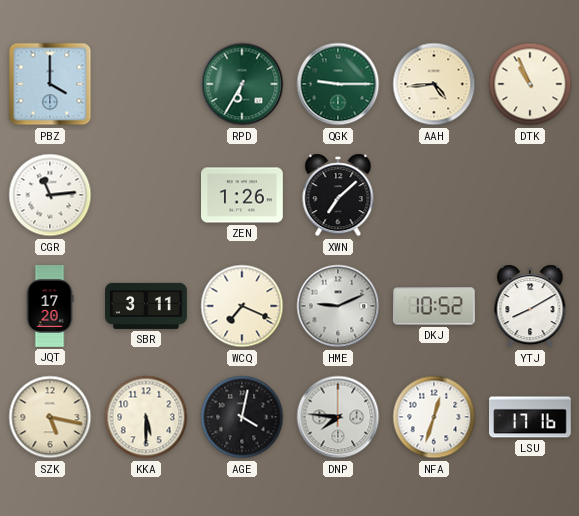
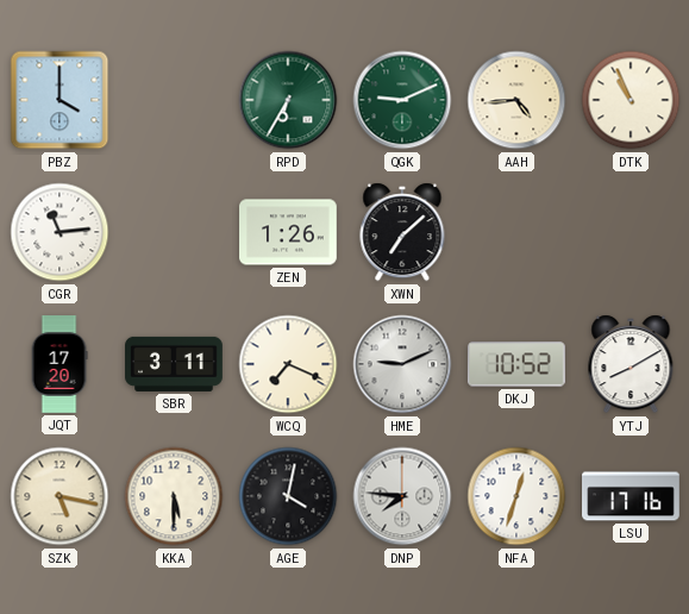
QGK: 9:15 -> 9:11
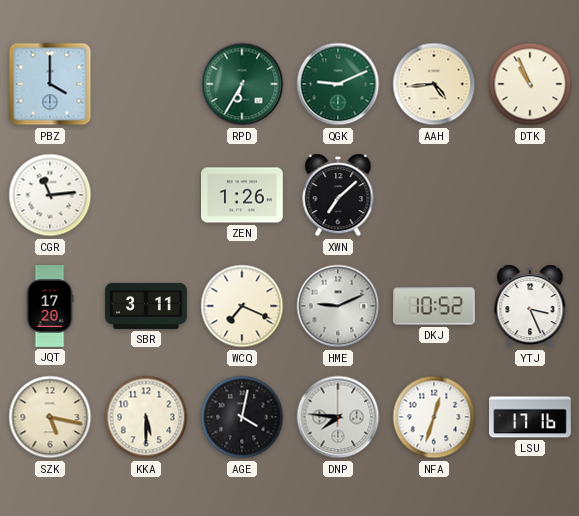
YTJ: 8:10 -> 3:26
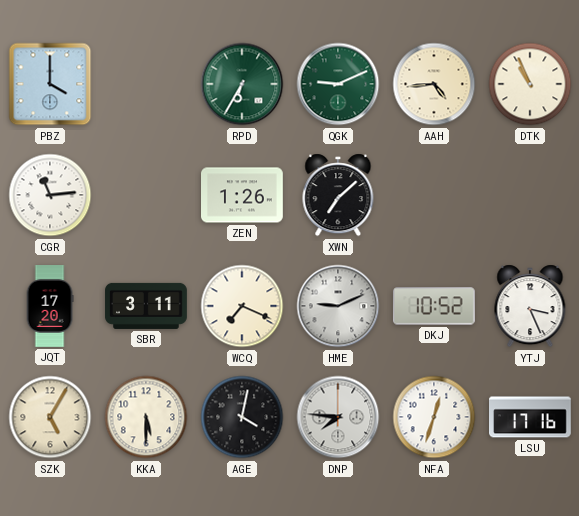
SZK: 5:17 -> 5:05
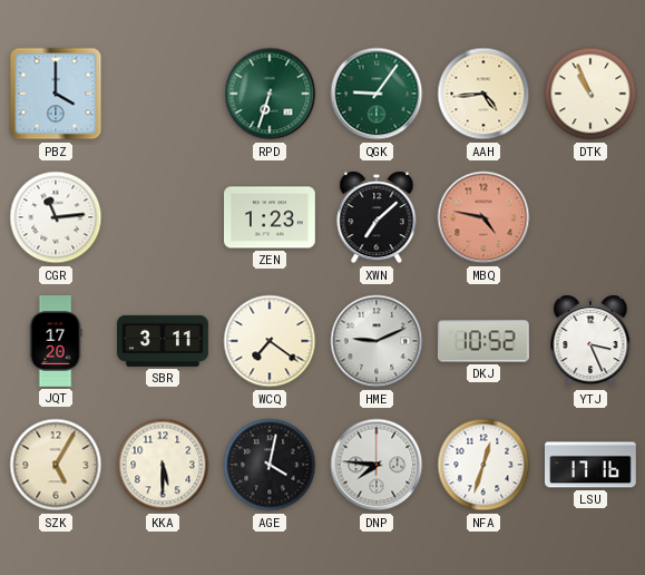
RPD: 6:35 -> 6:33
QGK: 9:11 -> 9:06
ZEN: 1:26 -> 1:23
MBQ: none -> 4:47
WCQ: 7:19 -> 7:21
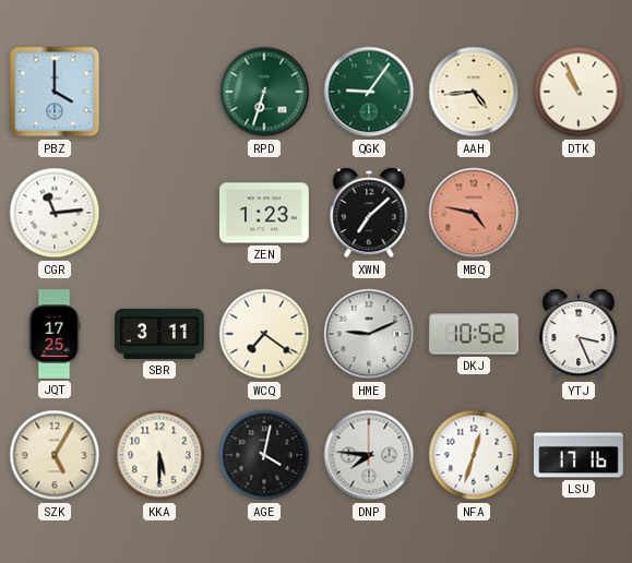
JQT: 17:20 -> 17:25
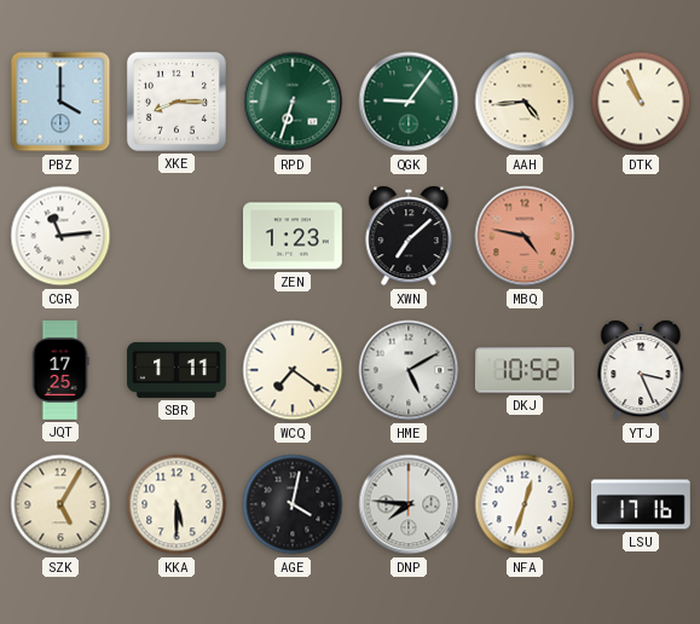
XKE: none -> 8:15
SBR: 3:11 -> 1:11
HME: 9:11 -> 5:10
